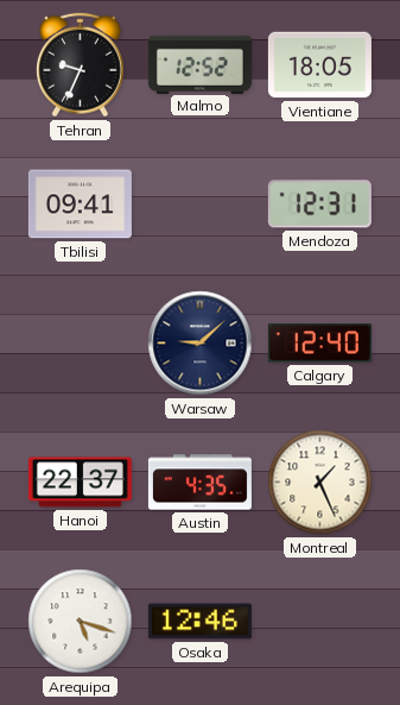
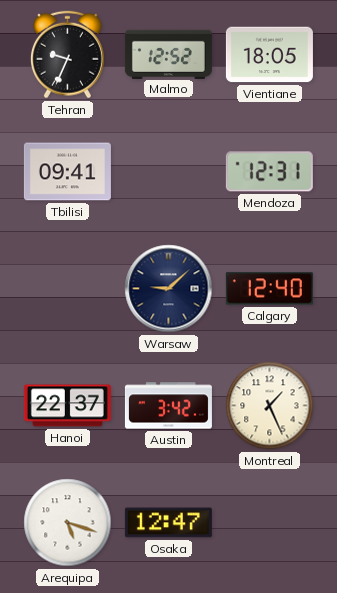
Austin: 4:35 -> 3:42
Osaka: 12:46 -> 12:47
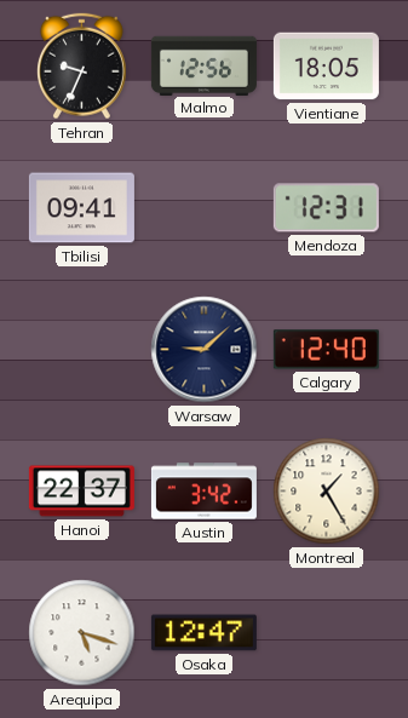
Malmo: 12:52 -> 12:56
Montreal: 1:26 -> 1:25
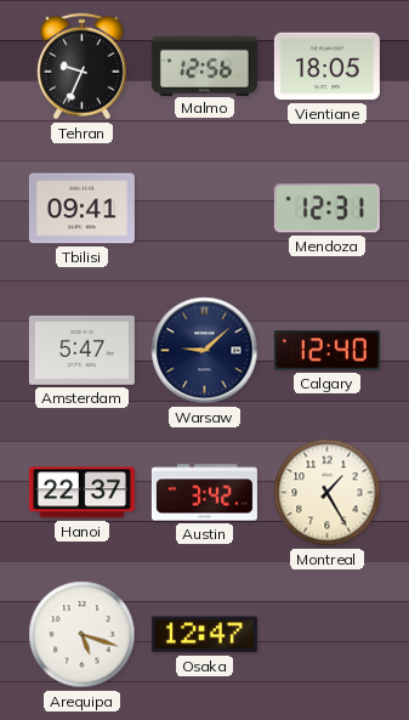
Amsterdam: none -> 5:47
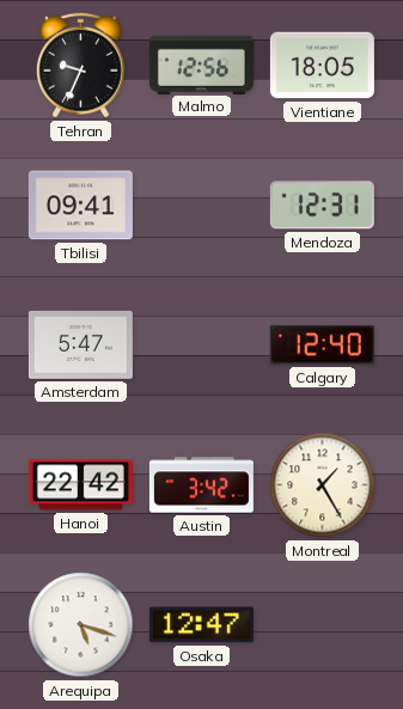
Warsaw: 9:08 -> none
Hanoi: 22:37 -> 22:42
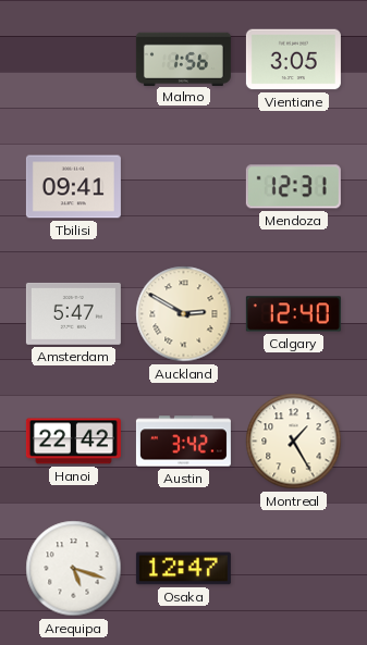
Tehran: 9:34 -> none
Malmo: 12:56 -> 1:56
Vientiane: 18:05 -> 3:05
Auckland: none -> 2:50
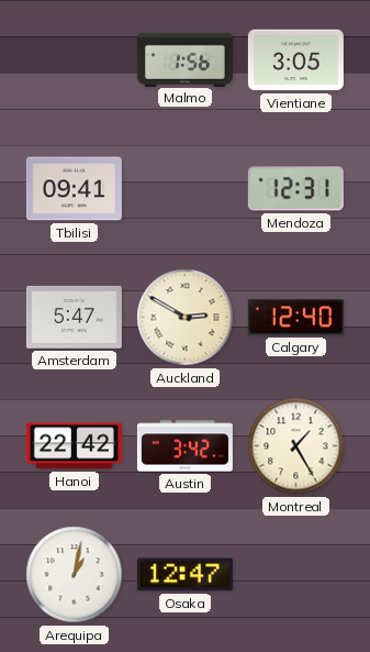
Arequipa: 5:18 -> 1:02
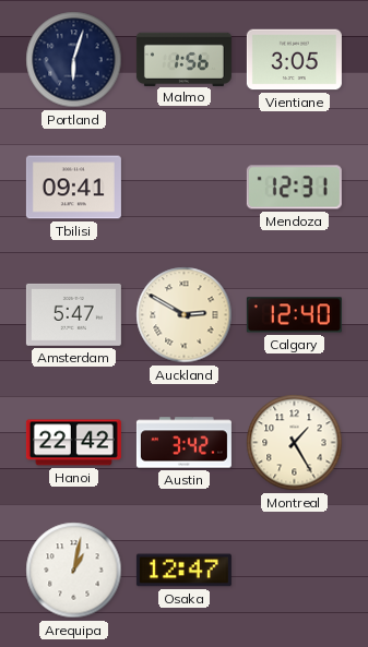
Portland: none -> 6:03
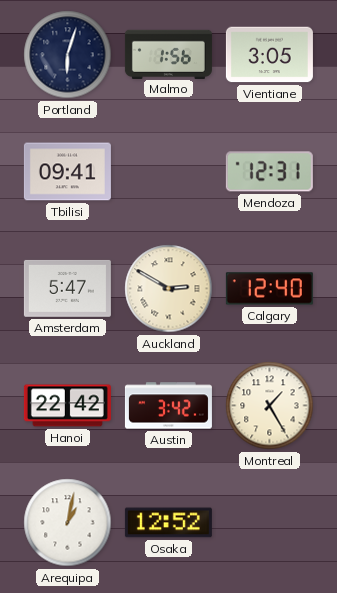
Osaka: 12:47 -> 12:52
